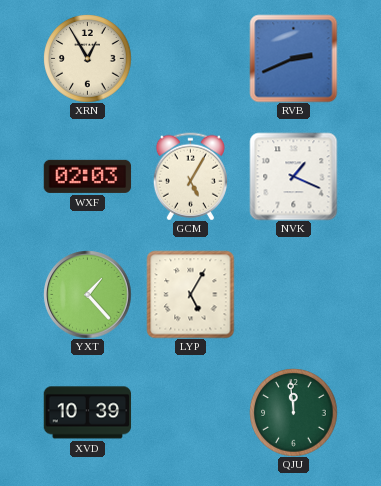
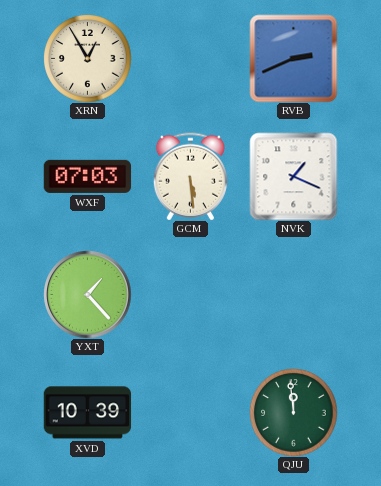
WXF: 02:03 -> 07:03
GCM: 5:05 -> 5:29
LYP: 5:05 -> none
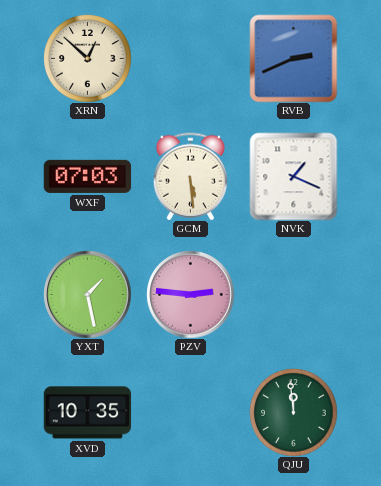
XRN: 12:55 -> 12:52
YXT: 1:23 -> 1:28
PZV: none -> 2:46
XVD: 10:39 -> 10:35
